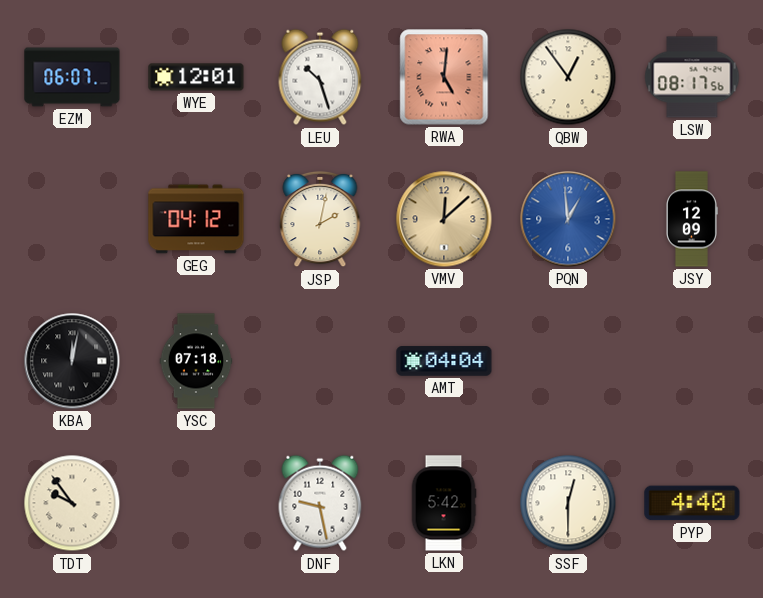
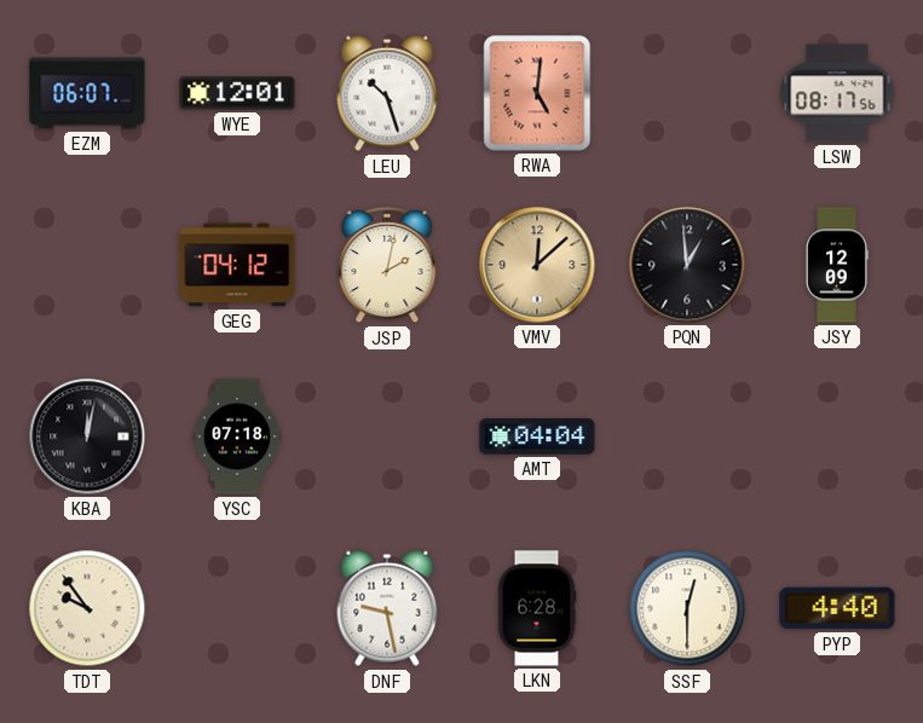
QBW: 12:54 -> none
PQN dial: blue -> black
LKN: 5:42 -> 6:28
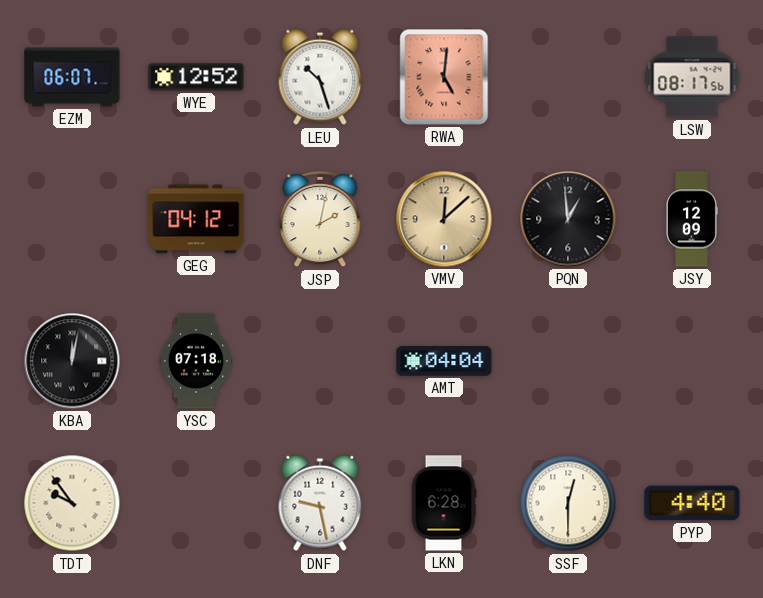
WYE: 12:01 -> 12:52
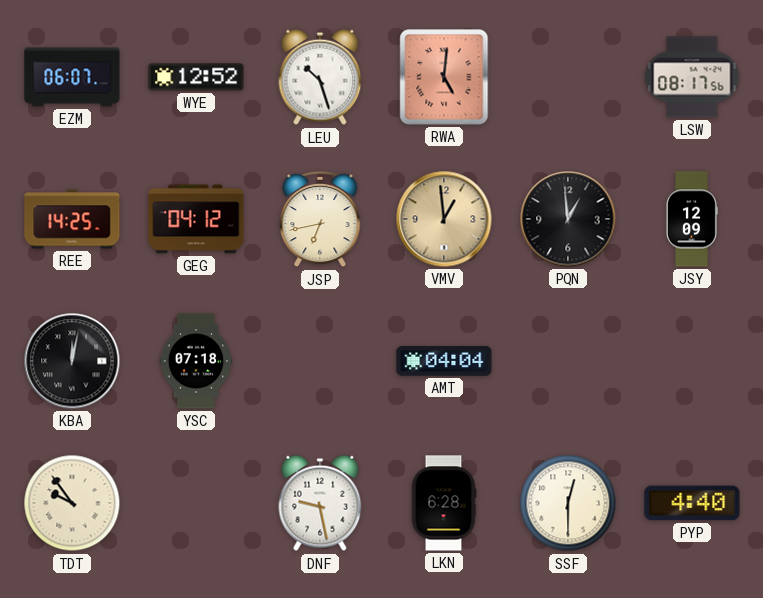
REE: none -> 14:25
JSP: 2:02 -> 6:43
VMV: 12:08 -> 12:59
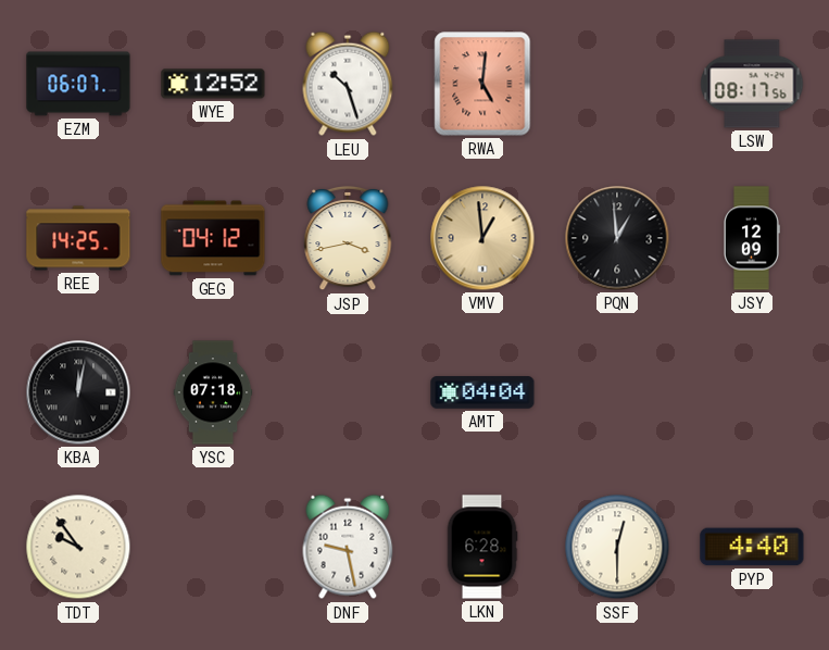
JSP: 6:43 -> 3:43
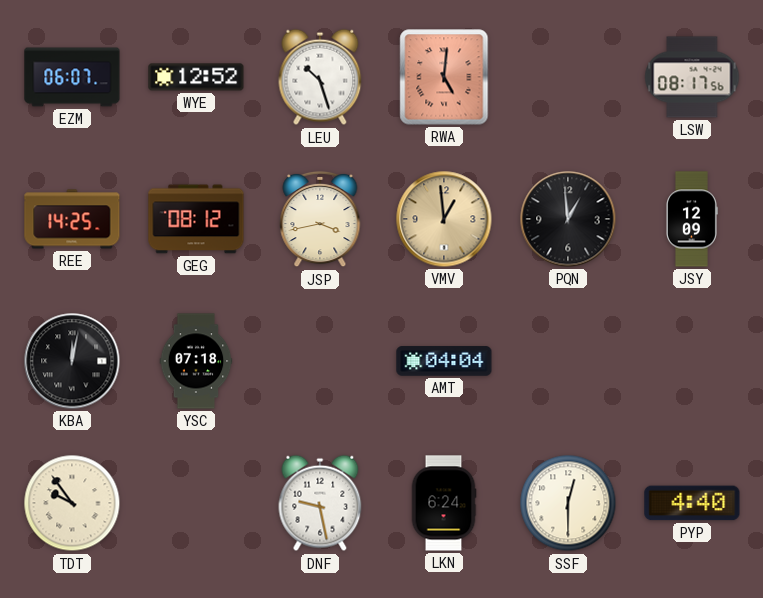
GEG: 04:12 -> 08:12
LKN: 6:28 -> 6:24
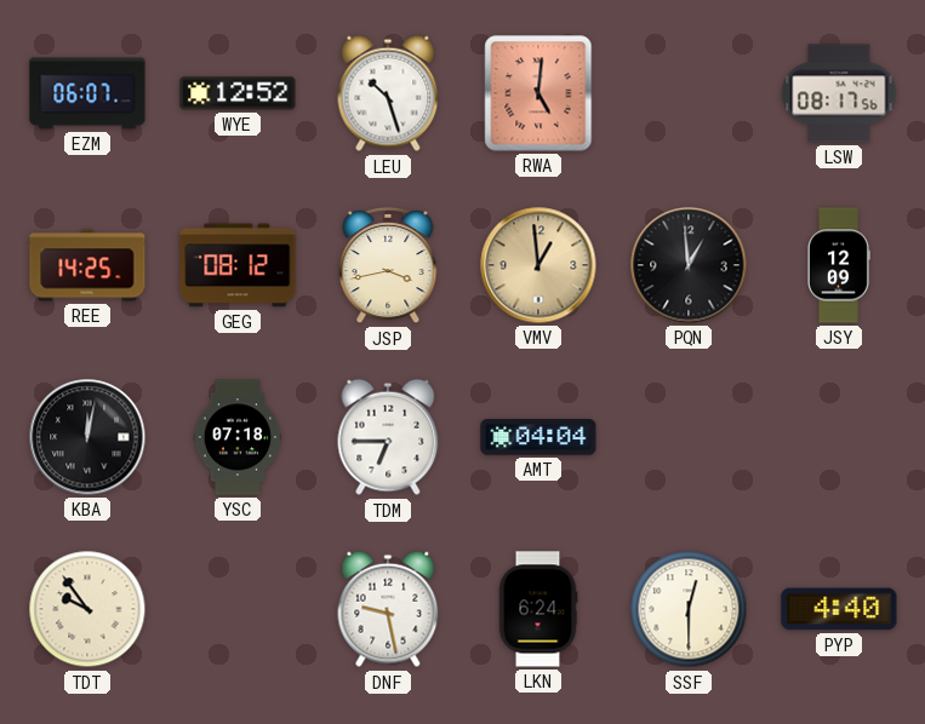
TDM: none -> 6:45
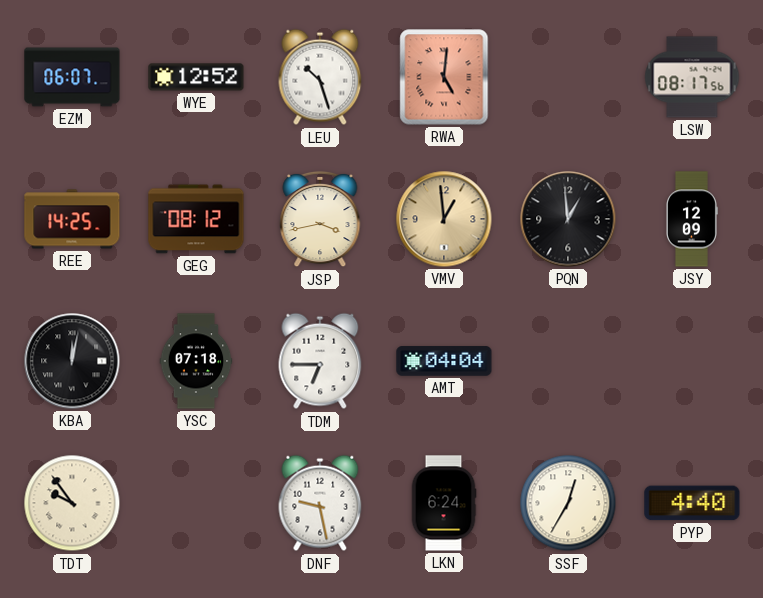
SSF: 12:30 -> 12:35
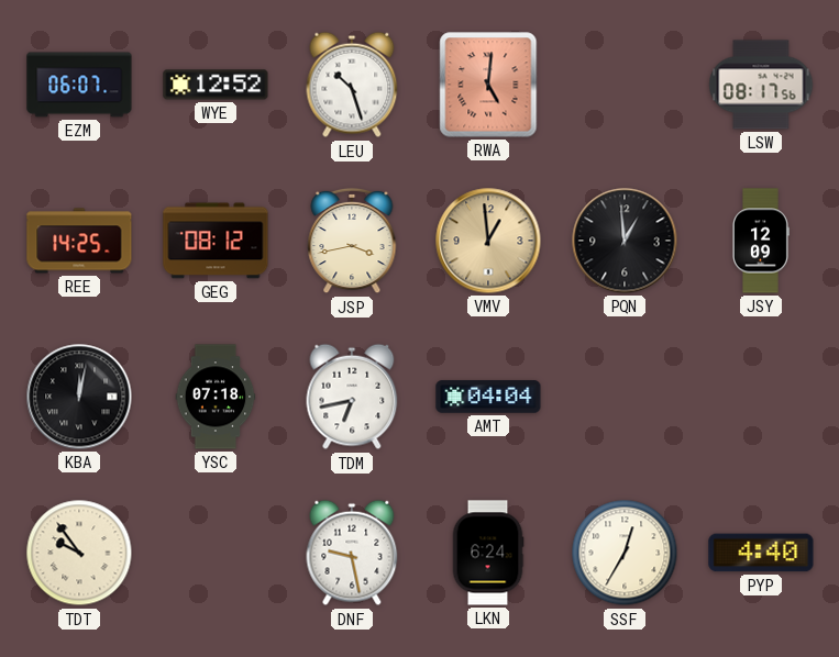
TDM: 6:45 -> 6:43
